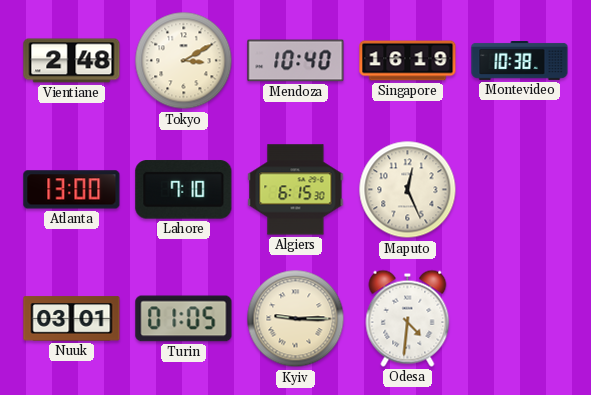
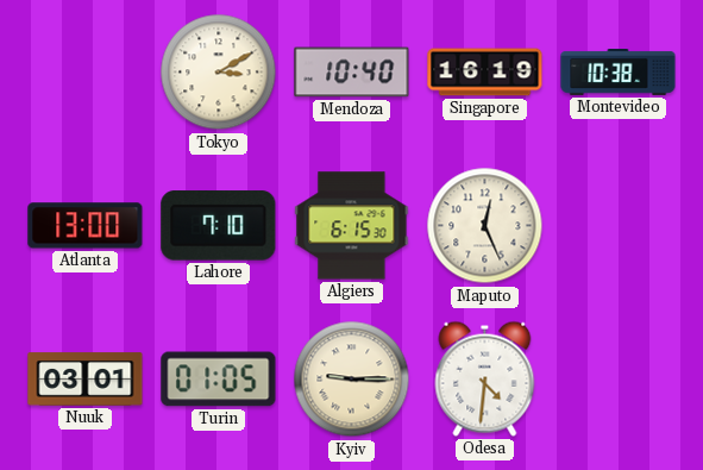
Vientiane: 2:48 -> none
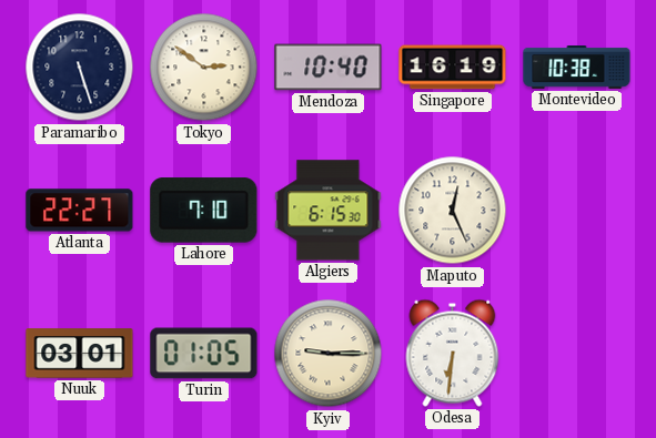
Paramaribo: none -> 5:27
Tokyo: 3:10 -> 2:51
Atlanta: 13:00 -> 22:27
Odesa: 4:31 -> 6:31
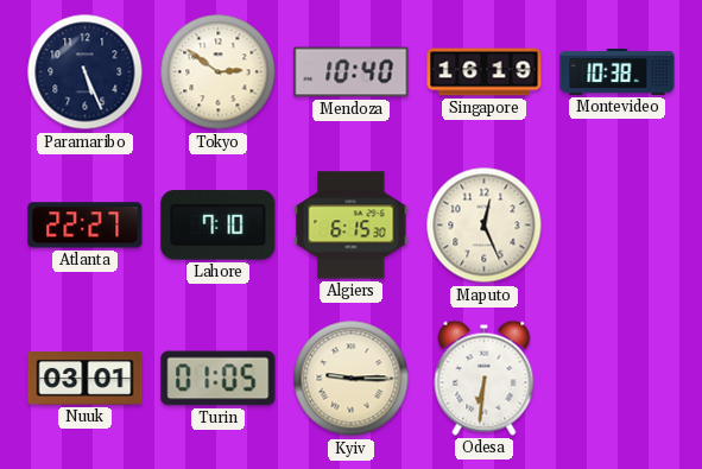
Paramaribo: 5:27 -> 5:26
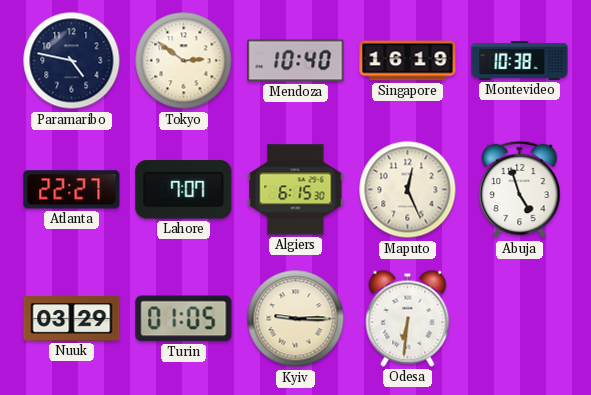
Paramaribo: 5:26 -> 4:47
Lahore: 7:10 -> 7:07
Abuja: none -> 4:57
Nuuk: 03:01 -> 03:29
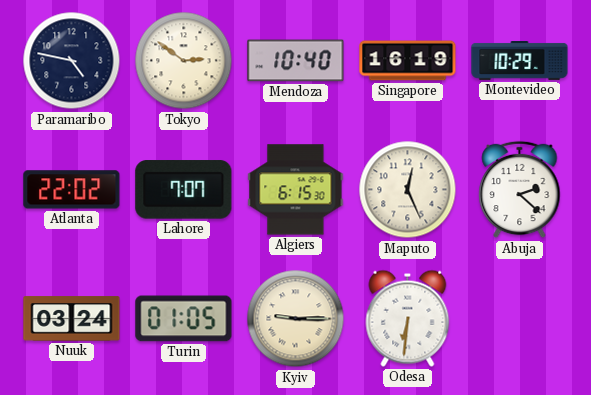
Montevideo: 10:38 -> 10:29
Atlanta: 22:27 -> 22:02
Abuja: 4:57 -> 2:22
Nuuk: 03:29 -> 03:24
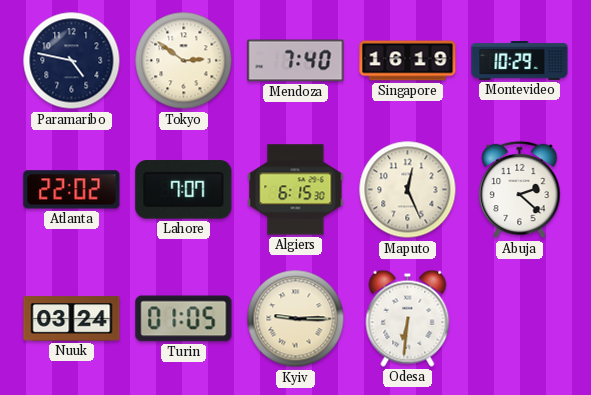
Mendoza: 10:40 -> 7:40
